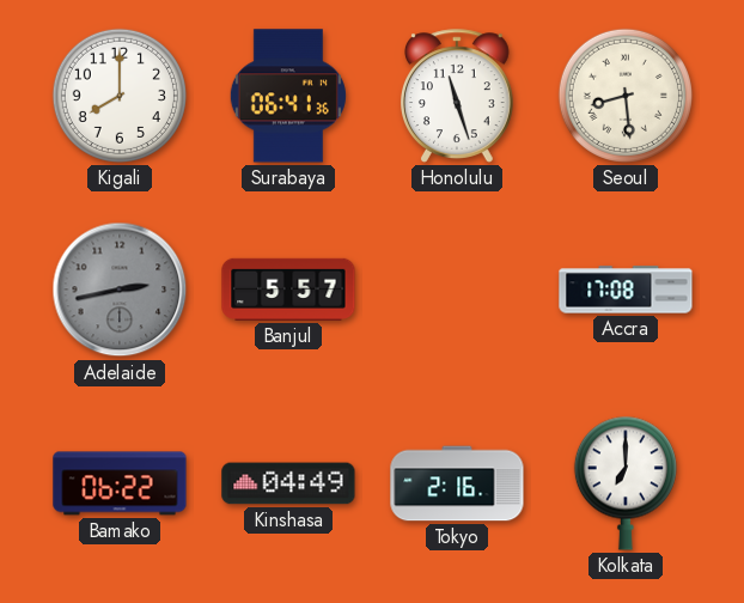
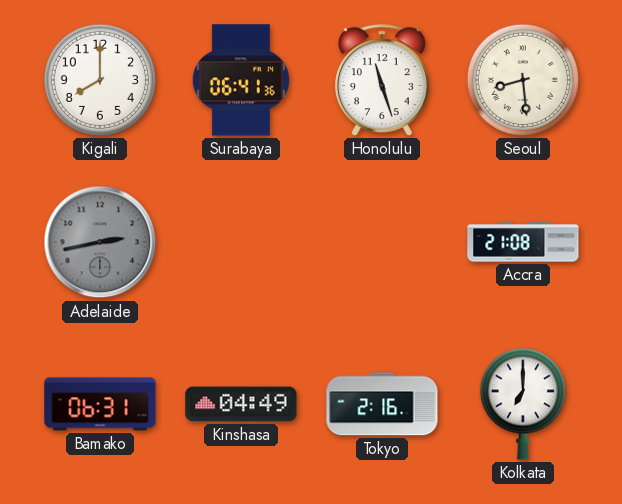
Banjul: 5:57 -> none
Accra: 17:08 -> 21:08
Bamako: 06:22 -> 06:31
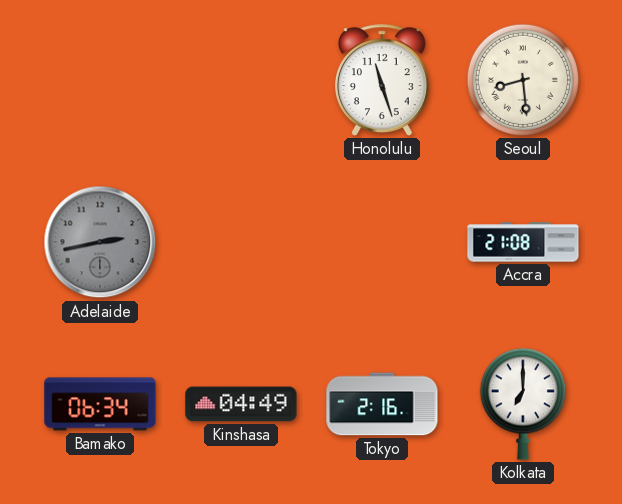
Kigali: 8:00 -> none
Surabaya: 06:41 -> none
Bamako: 06:31 -> 06:34
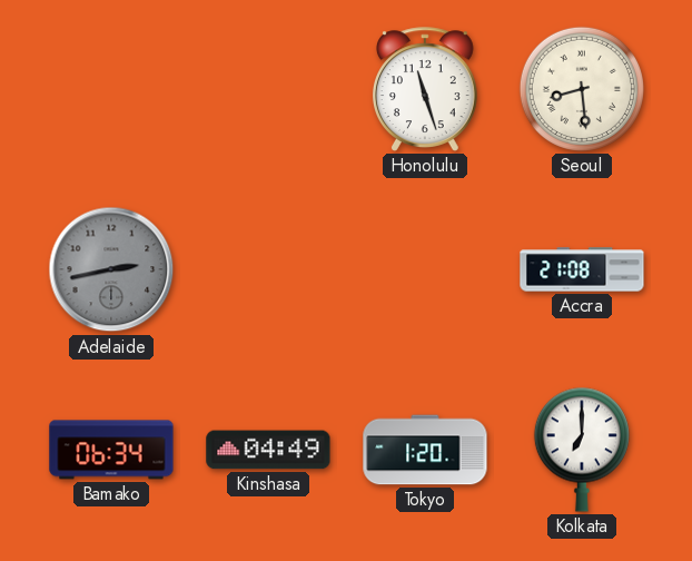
Tokyo: 2:16 -> 1:20
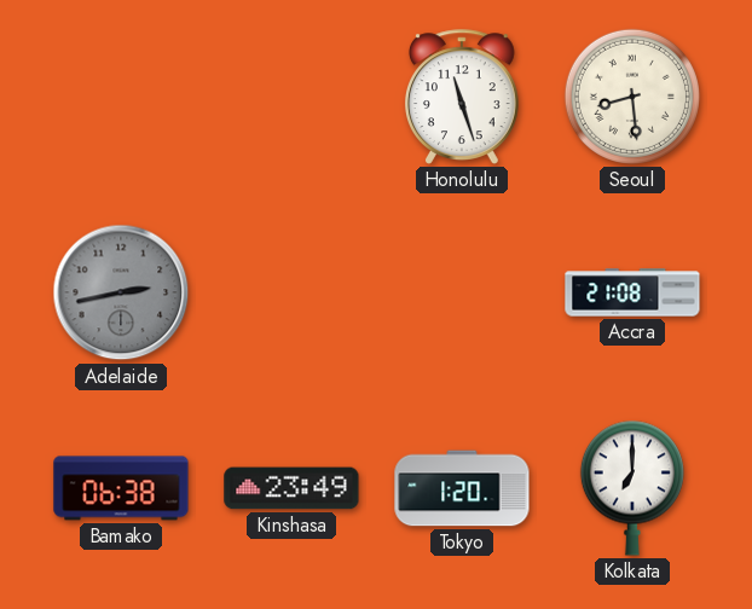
Bamako: 06:34 -> 06:38
Kinshasa: 04:49 -> 23:49
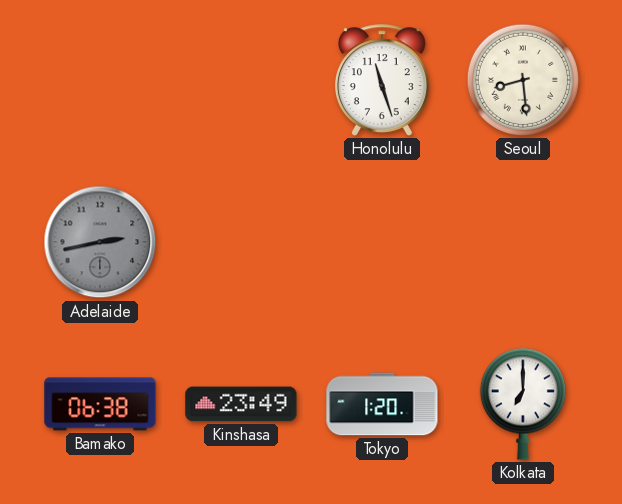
Accra: 21:08 -> none
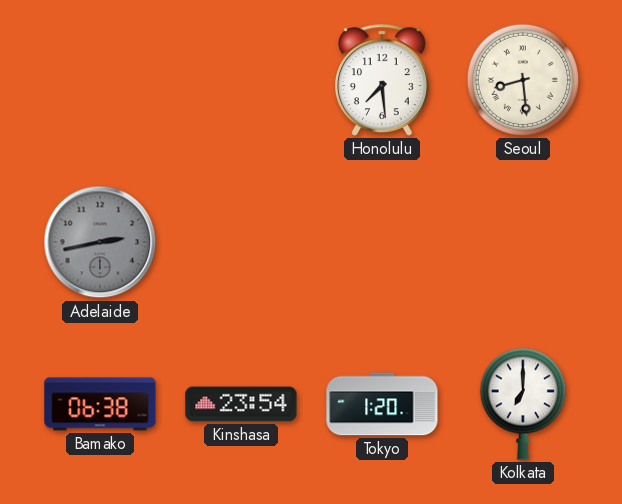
Honolulu: 11:27 -> 7:29
Kinshasa: 23:49 -> 23:54
